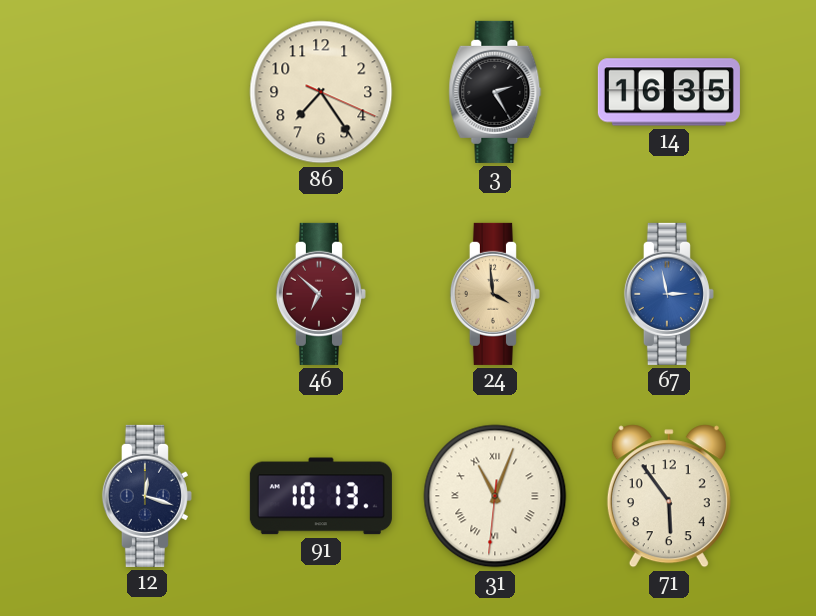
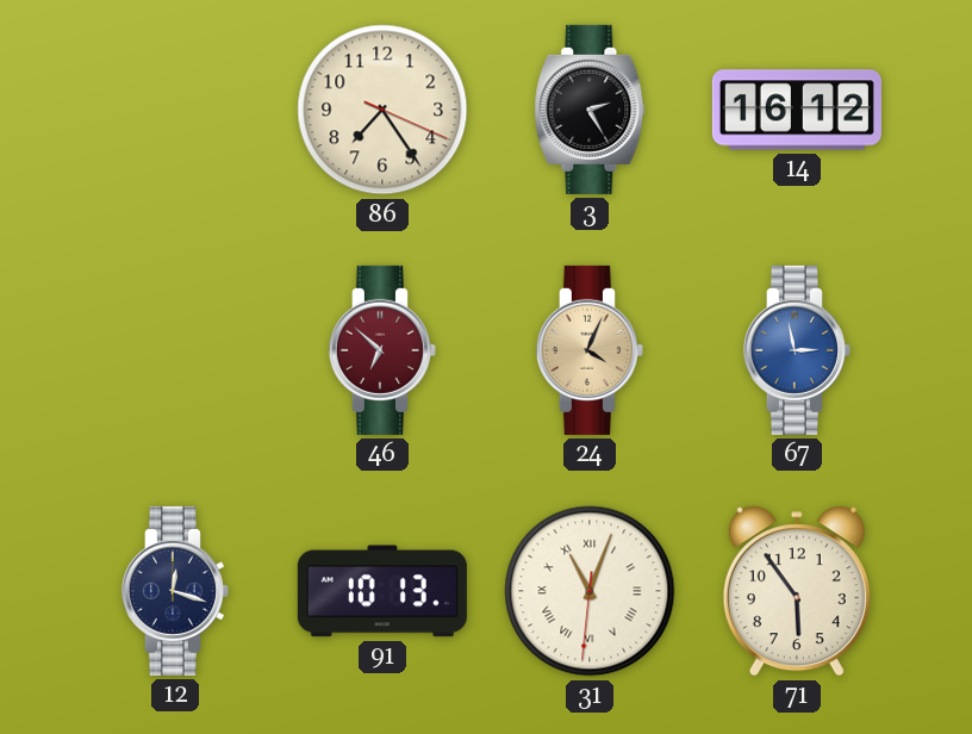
14: 16:35 -> 16:12
24: 3:59 -> 4:04
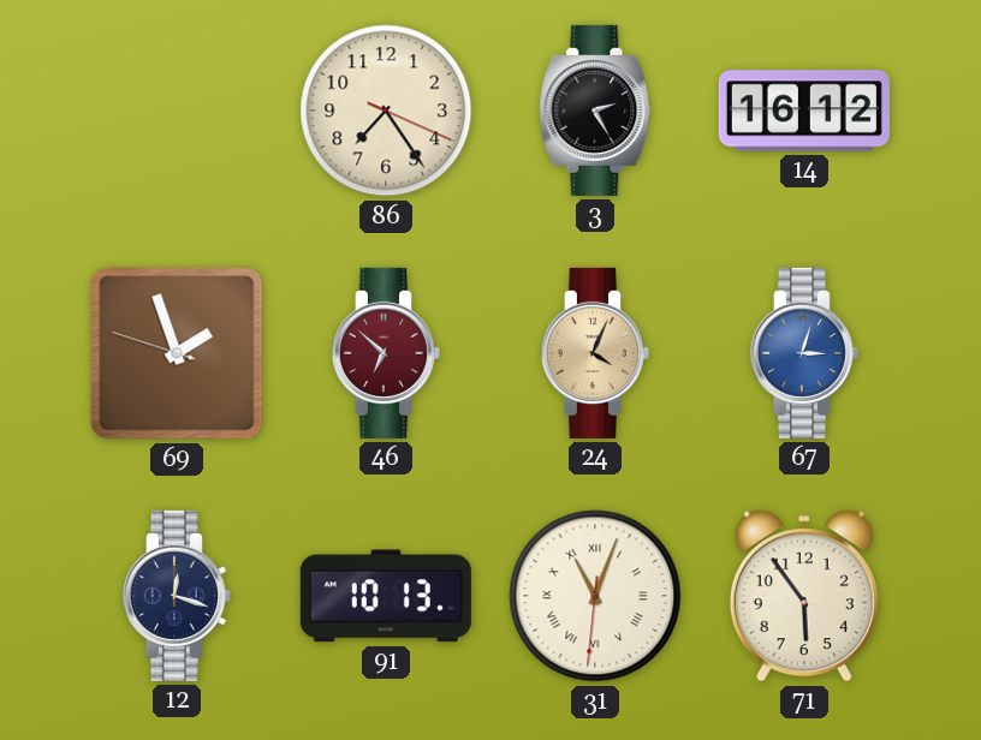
69: none -> 1:56
67: 2:58 -> 3:03
